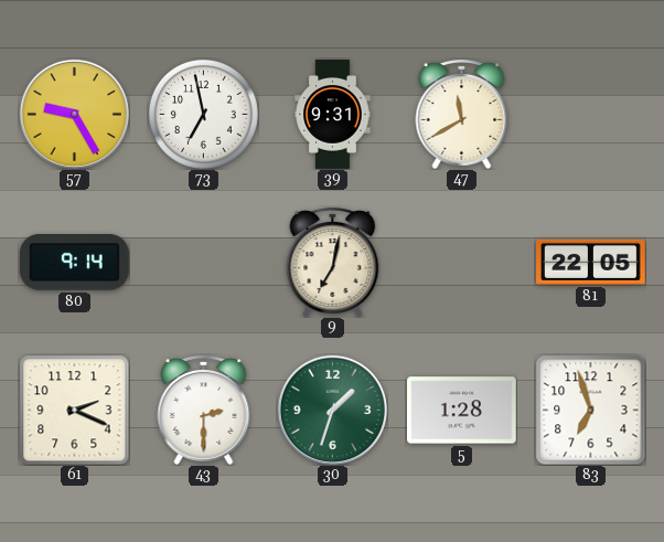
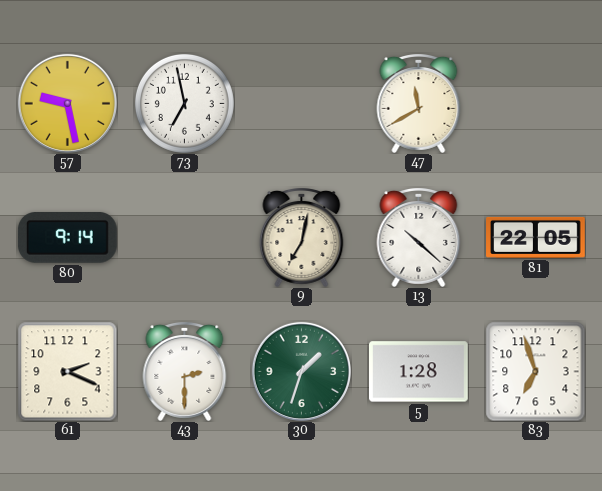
57: 9:25 -> 9:28
39: 9:31 -> none
13: none -> 10:22
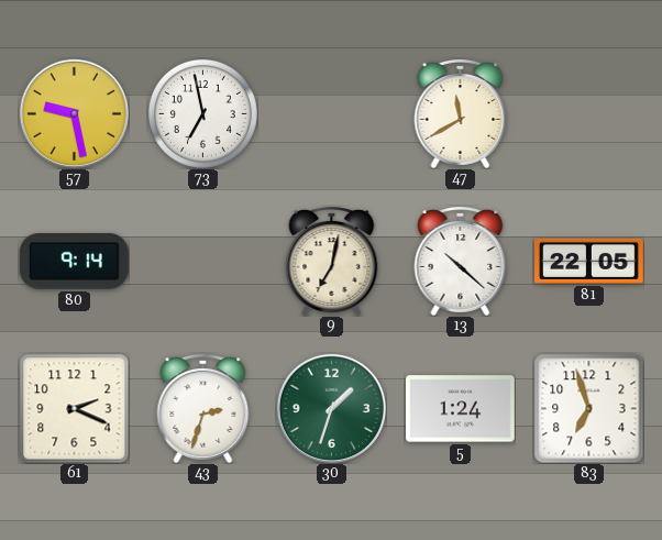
43: 2:30 -> 2:33
5: 1:28 -> 1:24
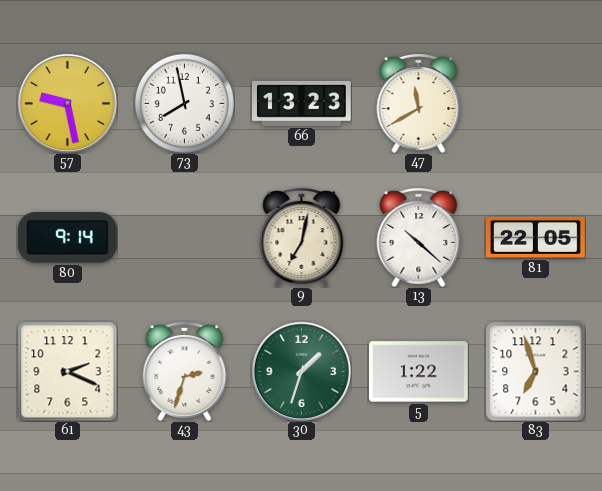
73: 6:58 -> 7:58
66: none -> 13:23
5: 1:24 -> 1:22
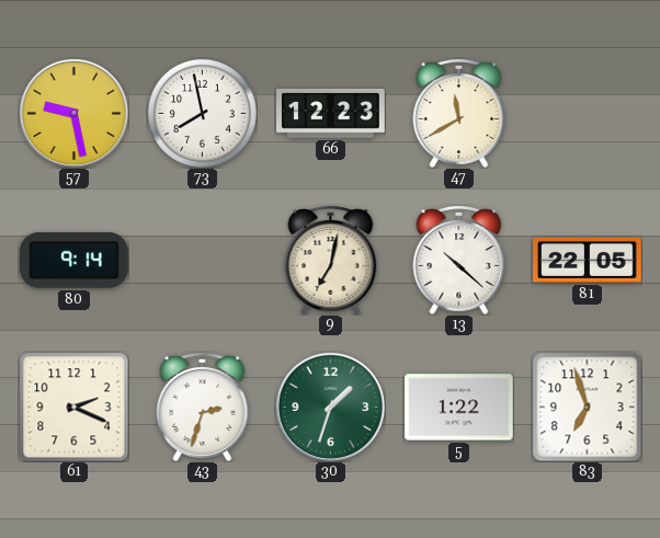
66: 13:23 -> 12:23
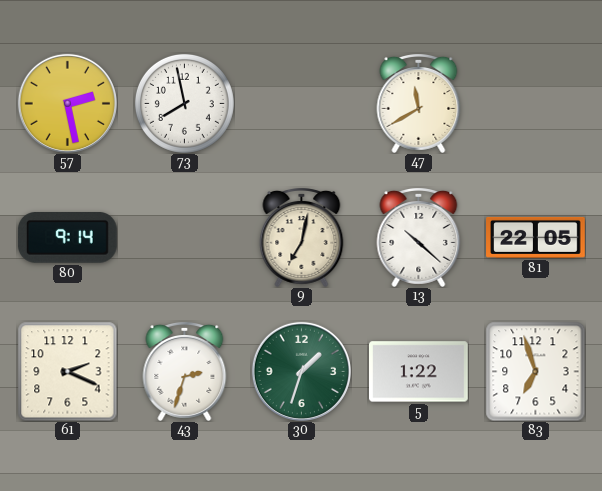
57: 9:28 -> 2:28
66: 12:23 -> none
